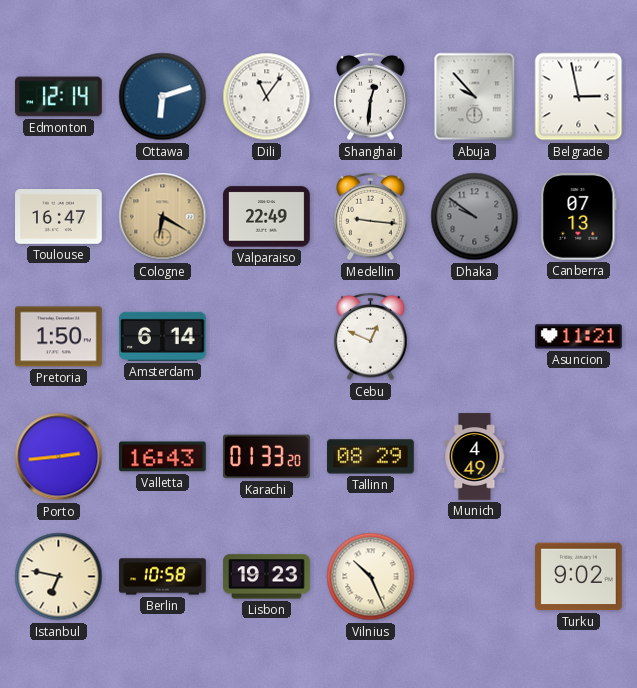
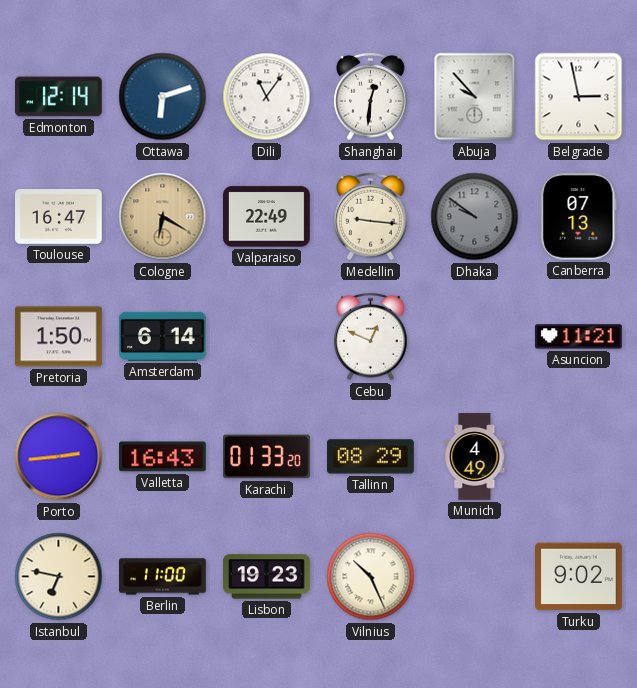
Berlin: 10:58 -> 11:00
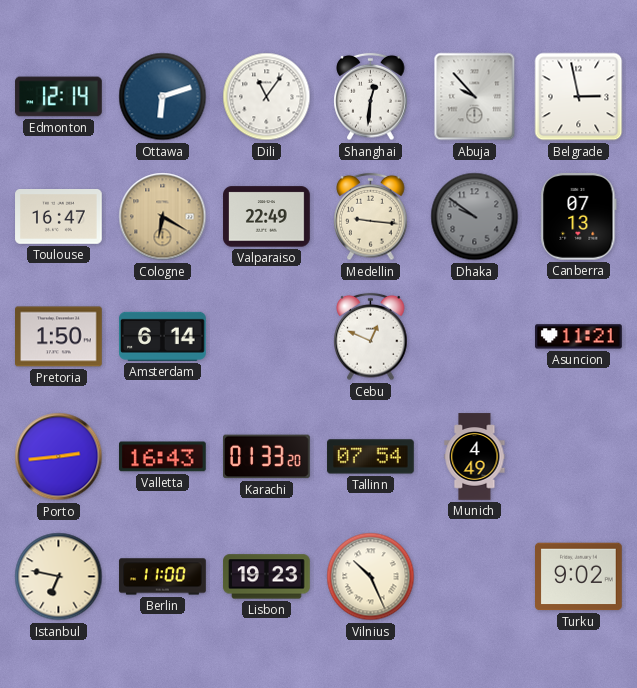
Tallinn: 08:29 -> 07:54
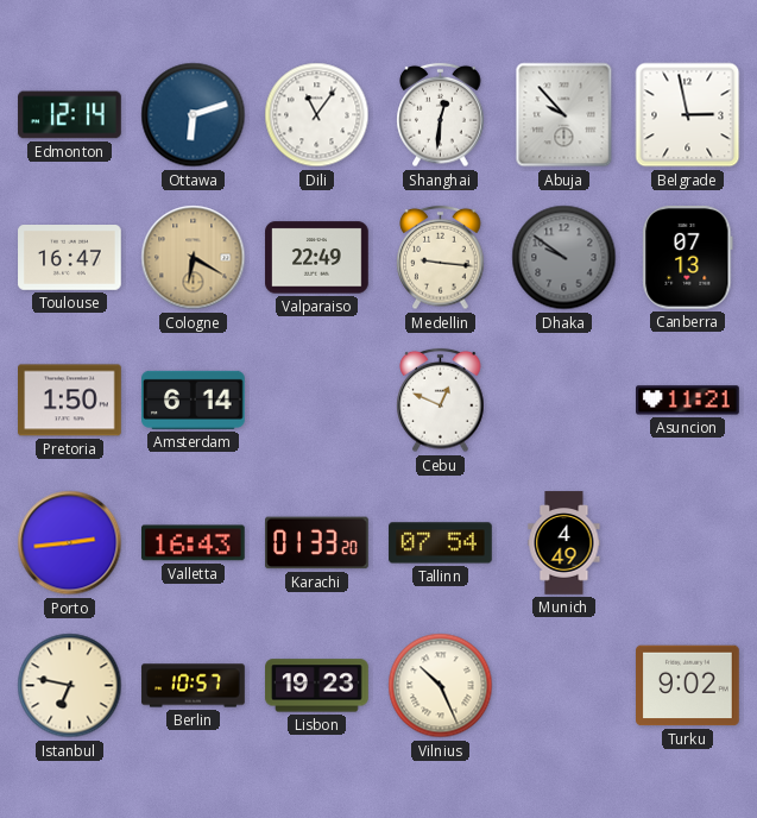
Berlin: 11:00 -> 10:57
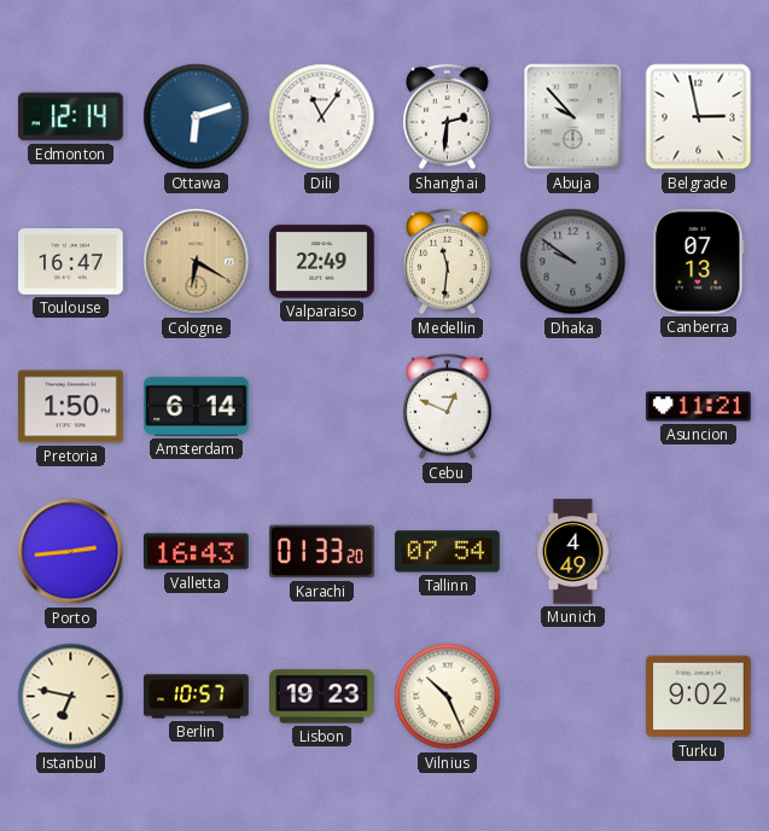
Shanghai: 12:31 -> 2:31
Medellin: 9:16 -> 11:31
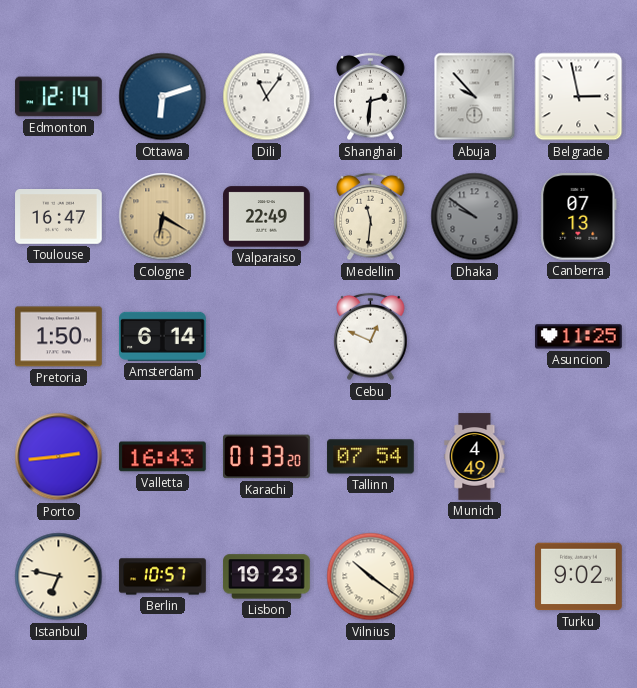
Asuncion: 11:21 -> 11:25
Vilnius: 10:26 -> 10:21
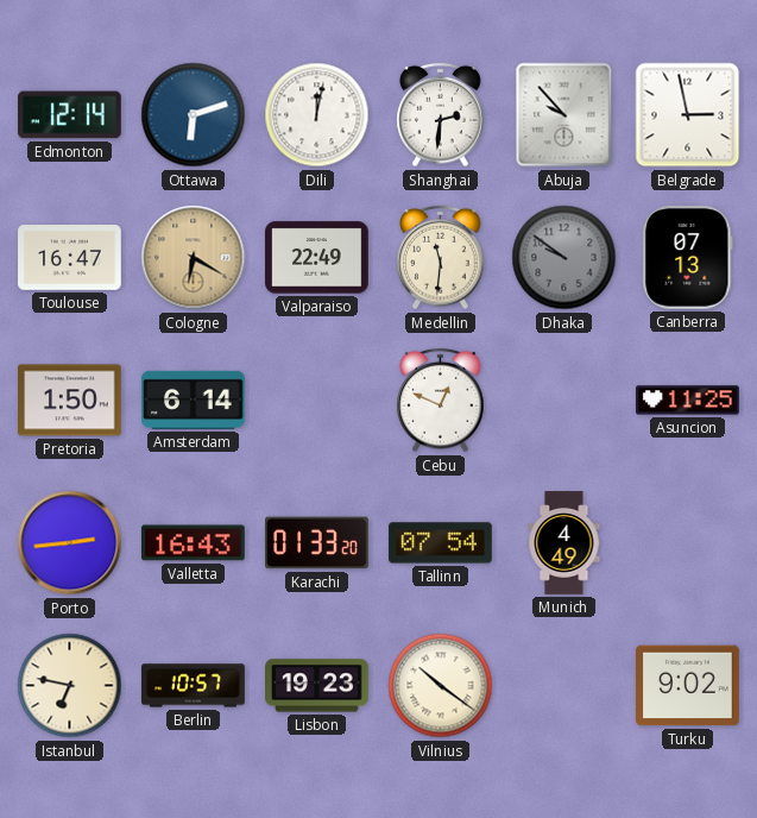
Dili: 11:06 -> 12:02
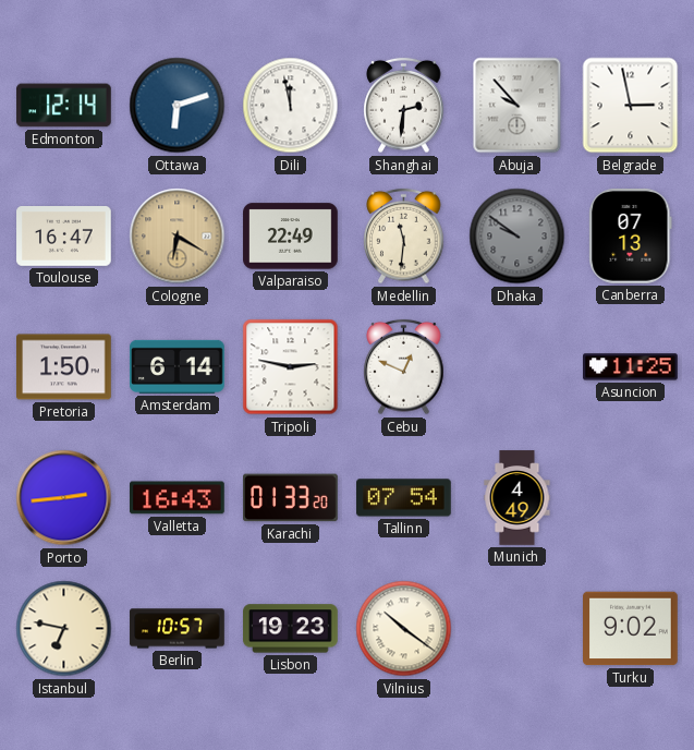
Dili: 12:02 -> 11:58
Tripoli: none -> 2:47
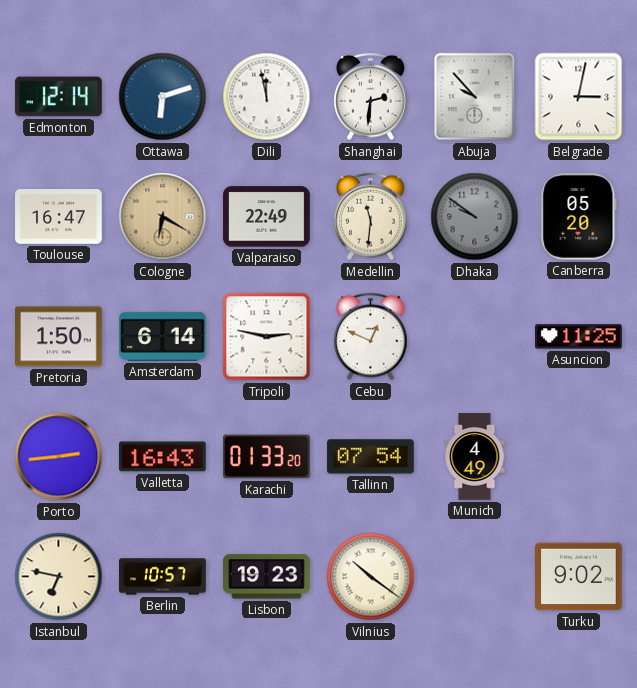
Belgrade: 2:58 -> 3:02
Canberra: 07:13 -> 05:20
